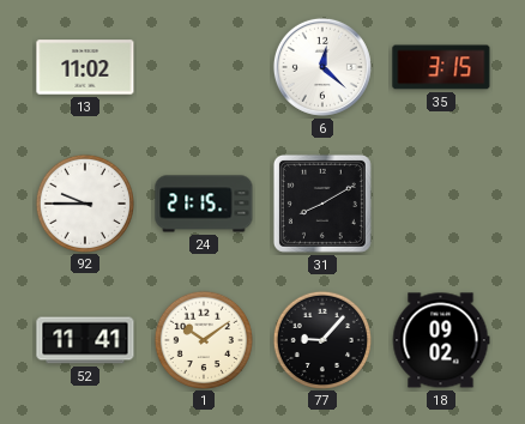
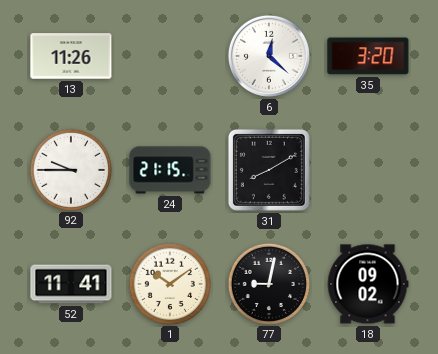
13: 11:02 -> 11:26
35: 3:15 -> 3:20
77: 9:07 -> 9:02
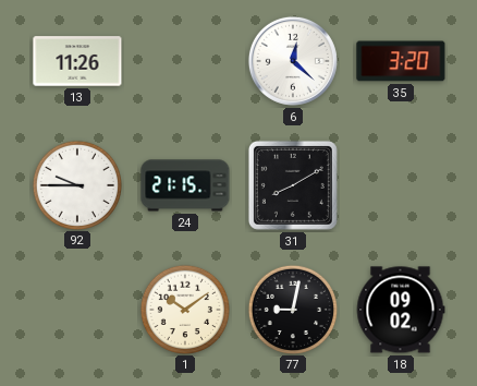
52: 11:41 -> none
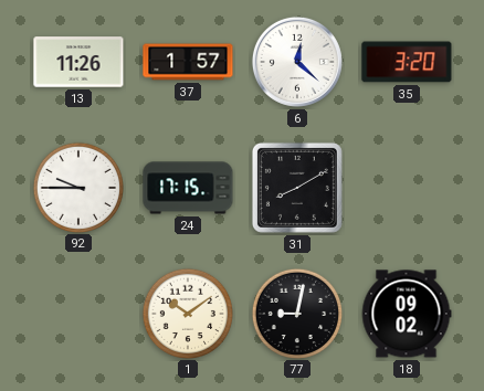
37: none -> 1:57
24: 21:15 -> 17:15
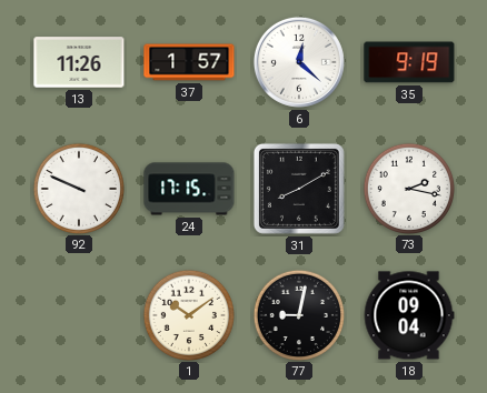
35: 3:20 -> 9:19
92: 9:45 -> 9:49
73: none -> 2:17
18: 09:02 -> 09:04
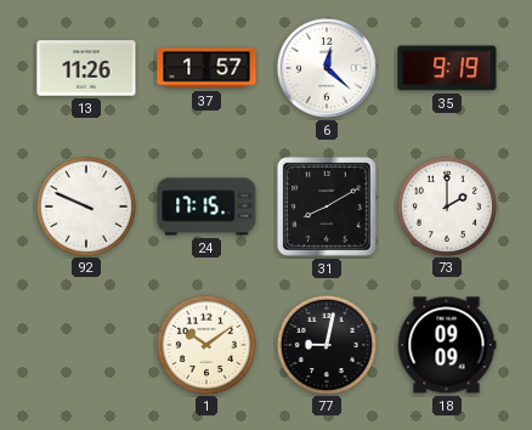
73: 2:17 -> 2:00
18: 09:04 -> 09:09
